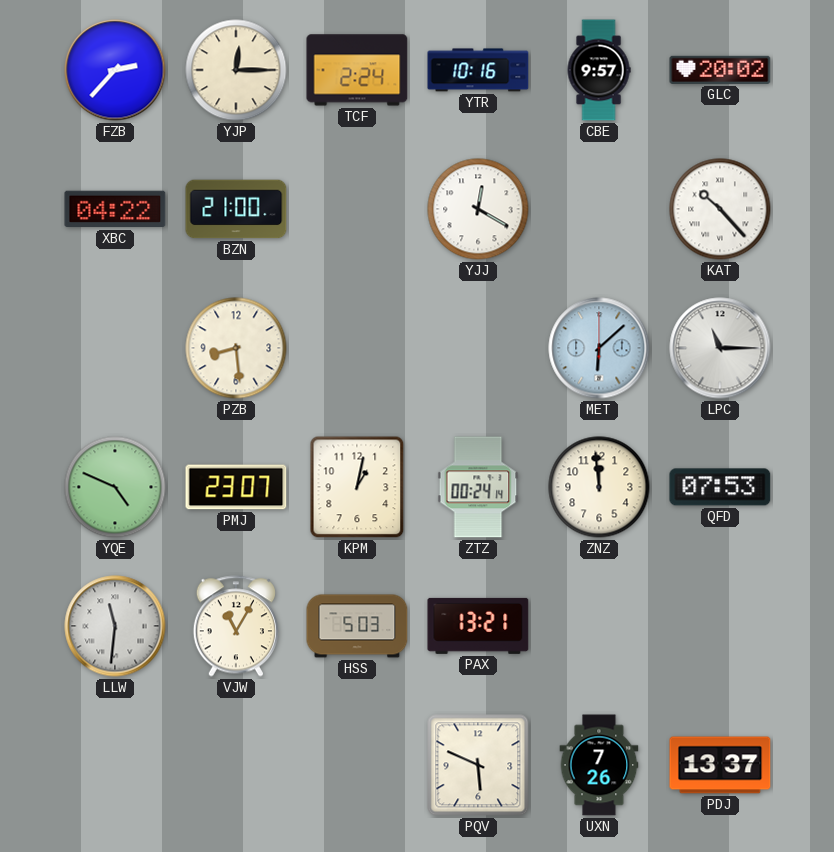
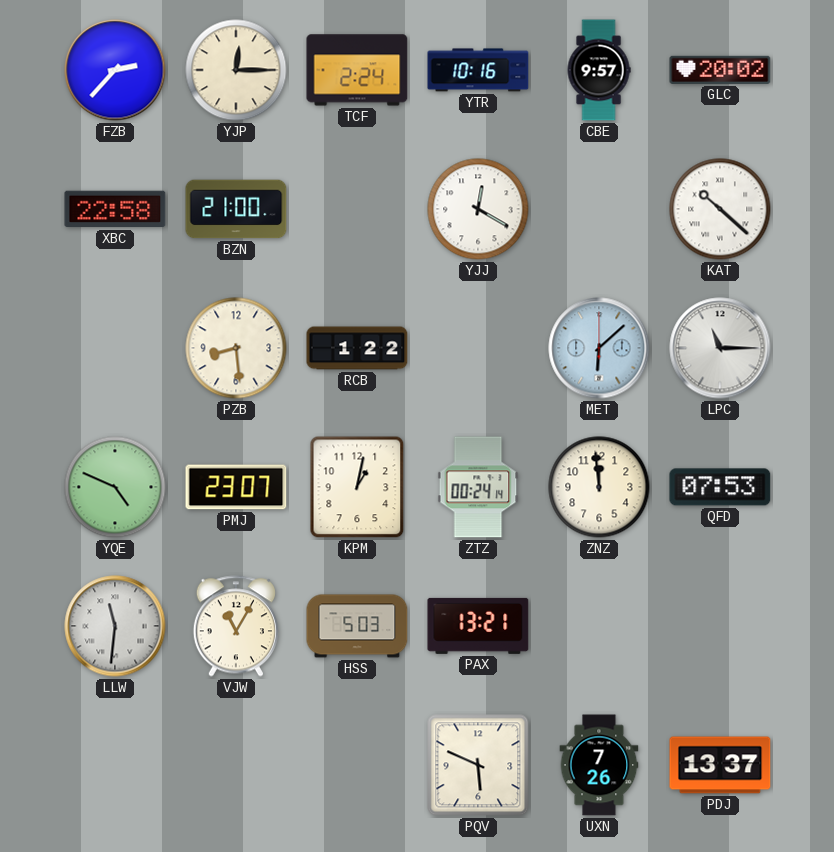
XBC: 04:22 -> 22:58
KAT: 10:23 -> 10:22
RCB: none -> 1:22
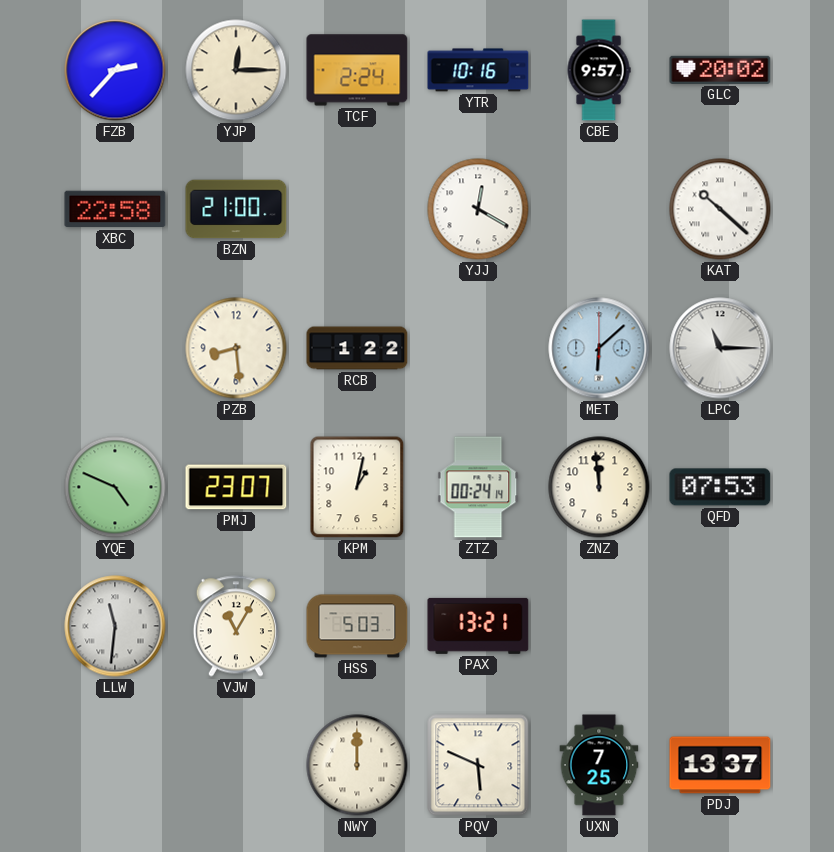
NWY: none -> 12:00
UXN: 7:26 -> 7:25
